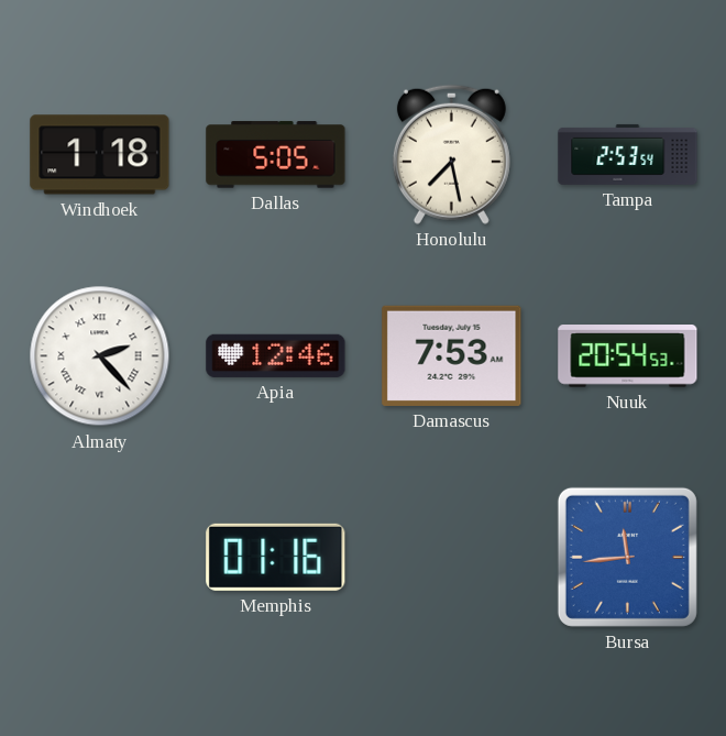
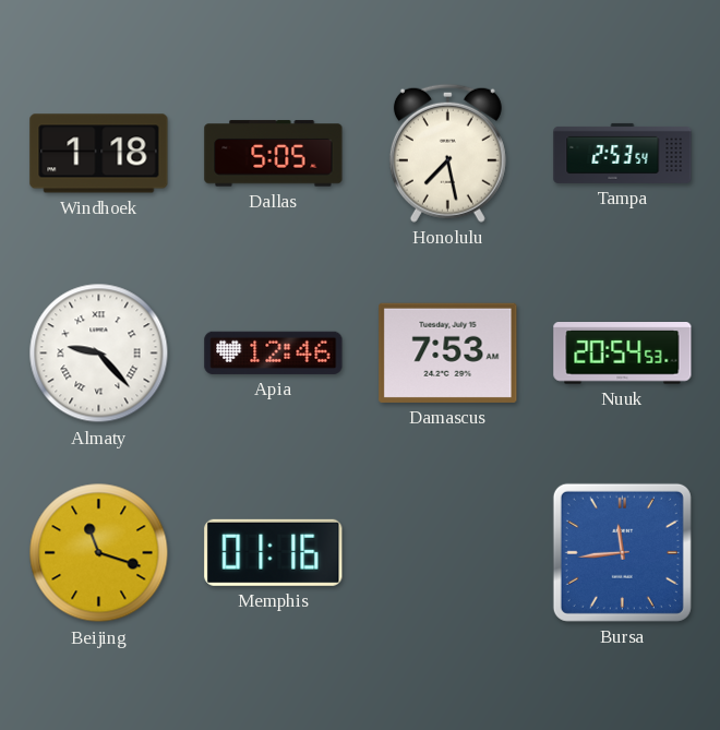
Almaty: 2:23 -> 9:23
Beijing: none -> 11:18
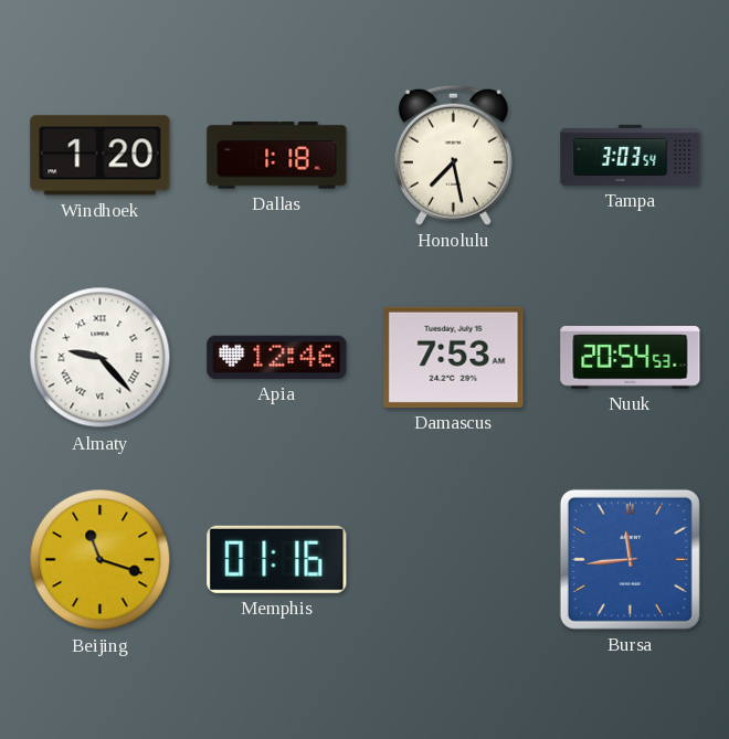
Windhoek: 1:18 -> 1:20
Dallas: 5:05 -> 1:18
Tampa: 2:53 -> 3:03
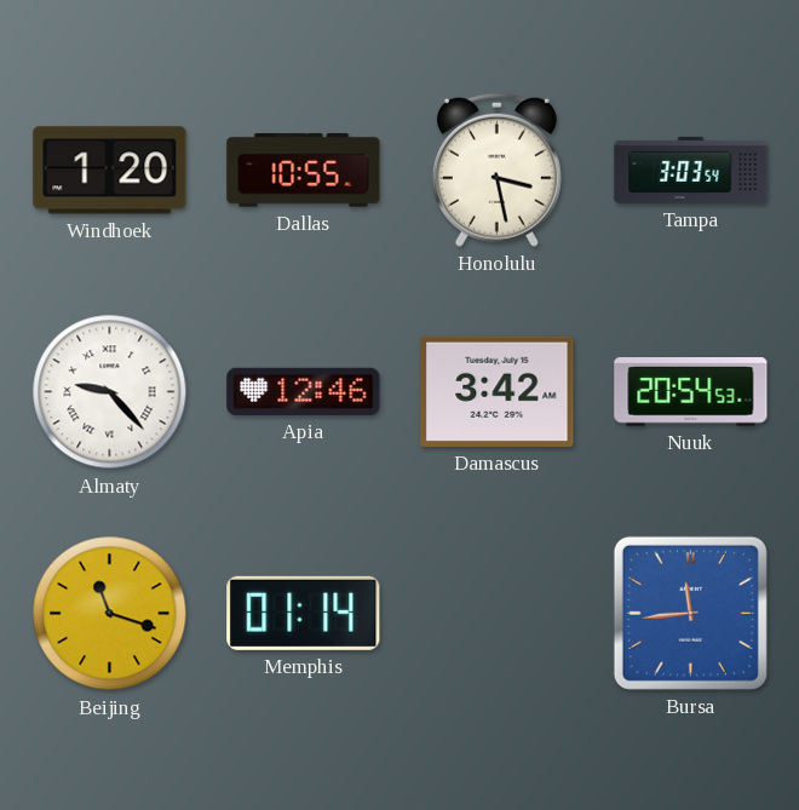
Dallas: 1:18 -> 10:55
Honolulu: 7:28 -> 3:28
Damascus: 7:53 -> 3:42
Memphis: 01:16 -> 01:14
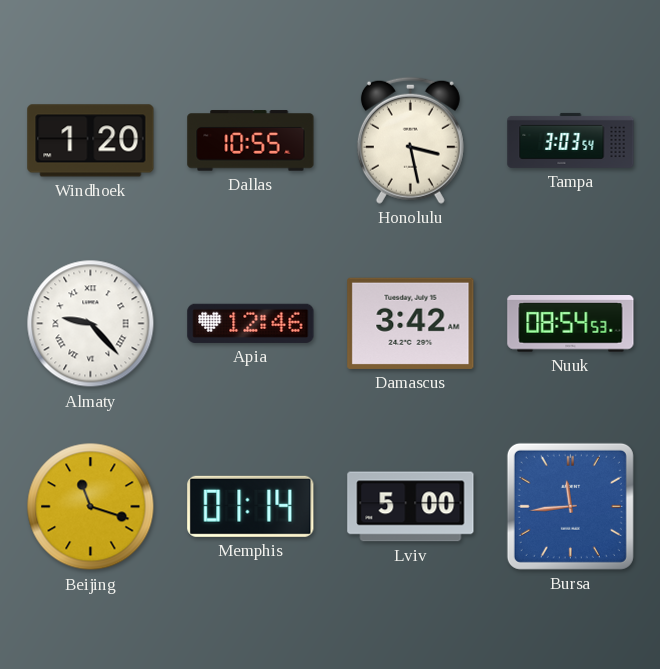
Nuuk: 20:54 -> 08:54
Lviv: none -> 5:00
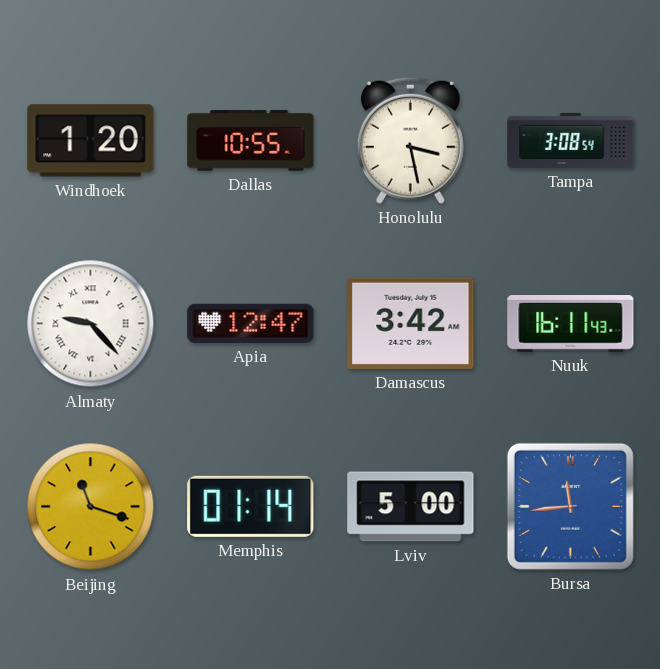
Tampa: 3:03 -> 3:08
Apia: 12:46 -> 12:47
Nuuk: 08:54 -> 16:11
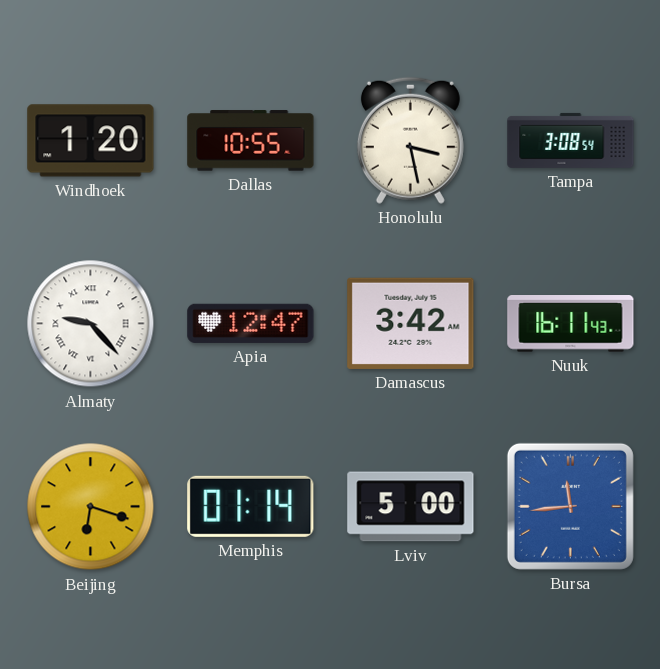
Beijing: 11:18 -> 6:18
